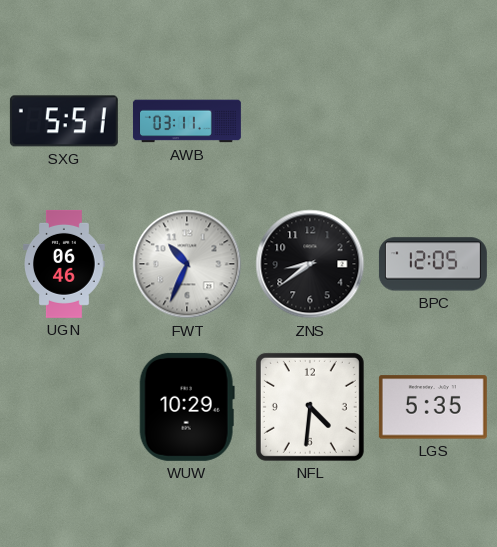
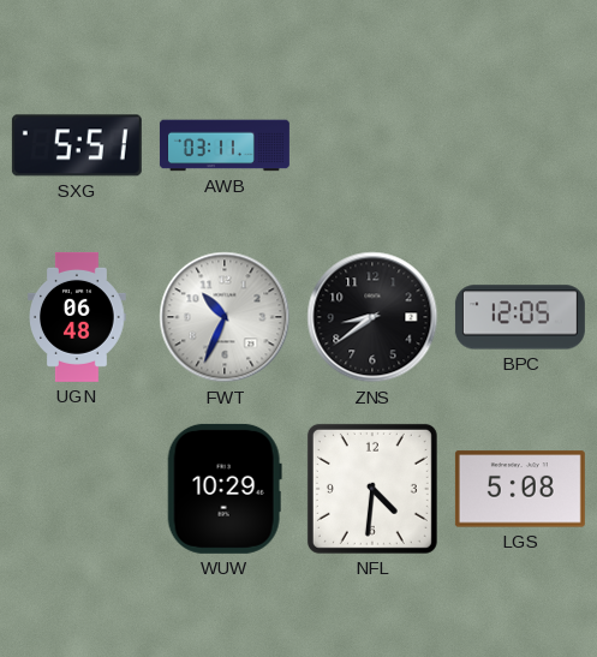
UGN: 06:46 -> 06:48
LGS: 5:35 -> 5:08
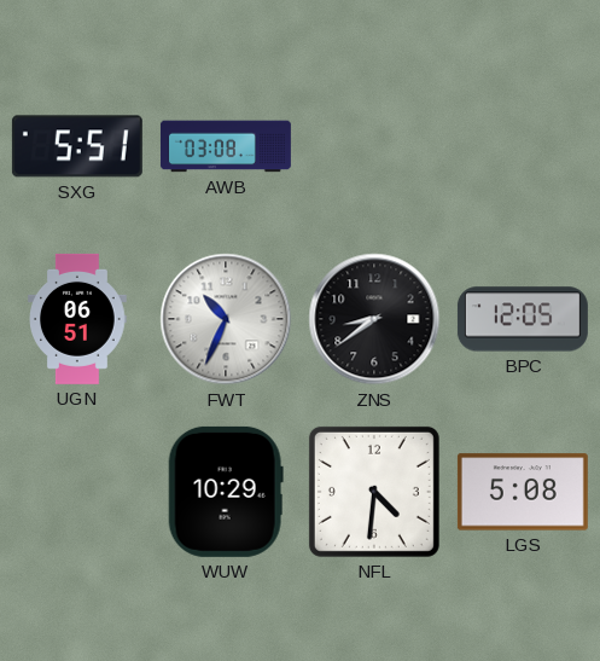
AWB: 03:11 -> 03:08
UGN: 06:48 -> 06:51
